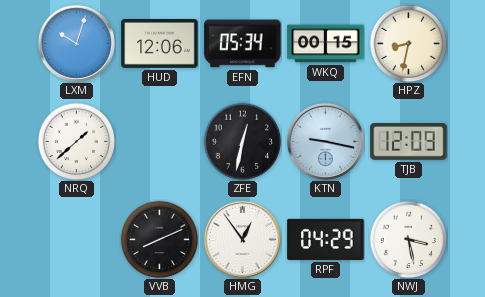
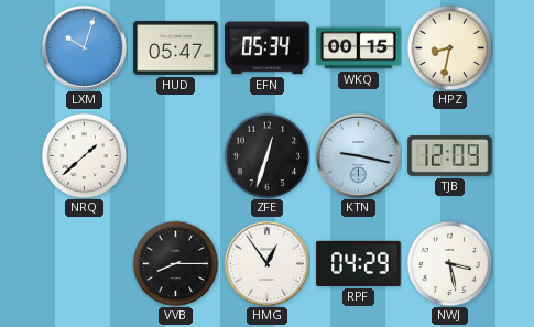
HUD: 12:06 -> 05:47
ZFE: 12:32 -> 12:33
VVB: 8:11 -> 8:15
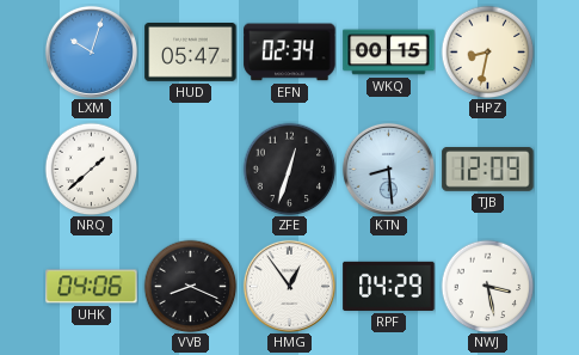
EFN: 05:34 -> 02:34
KTN: 9:17 -> 8:29
UHK: none -> 04:06
VVB: 8:15 -> 8:19
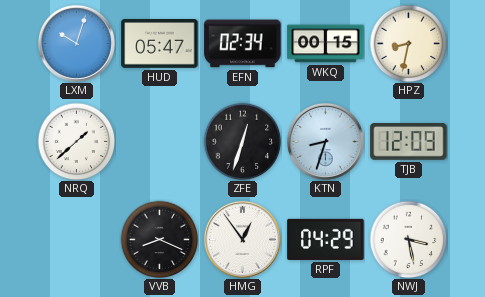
KTN: 8:29 -> 8:33
UHK: 04:06 -> none
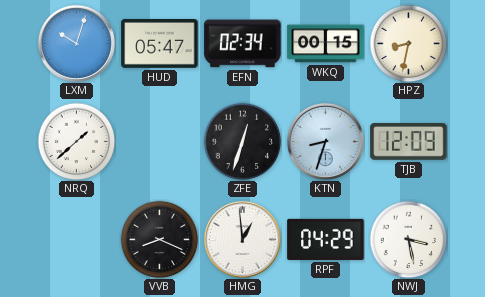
HMG: 12:54 -> 12:59
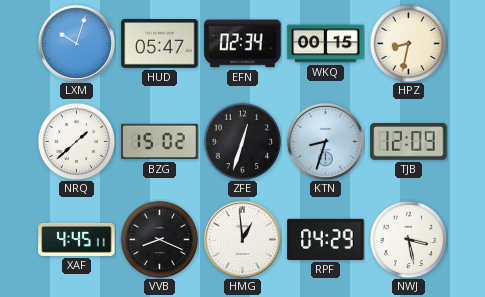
BZG: none -> 15:02
XAF: none -> 4:45
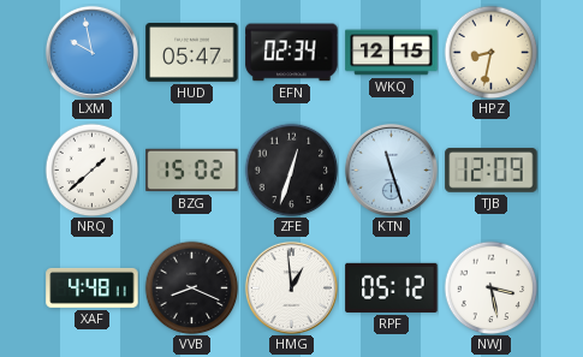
LXM: 10:03 -> 9:58
WKQ: 00:15 -> 12:15
KTN: 8:33 -> 11:27
XAF: 4:45 -> 4:48
RPF: 04:29 -> 05:12
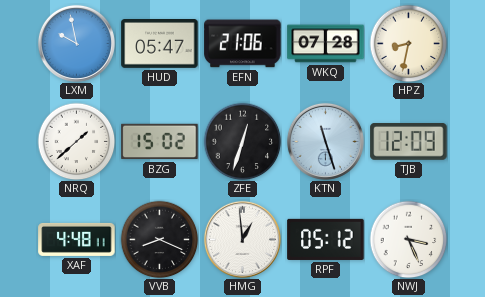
EFN: 02:34 -> 21:06
WKQ: 12:15 -> 07:28
NWJ: 3:28 -> 3:26
